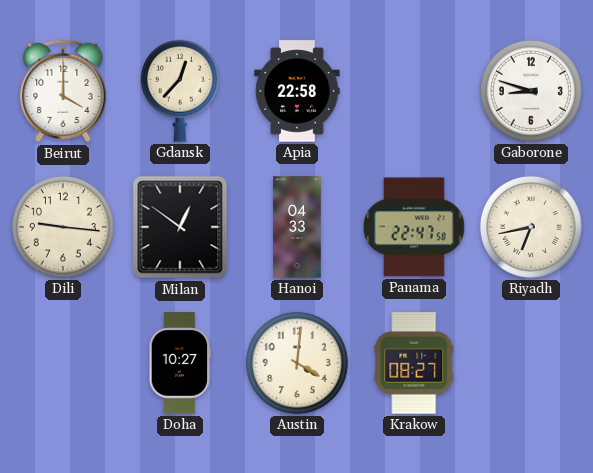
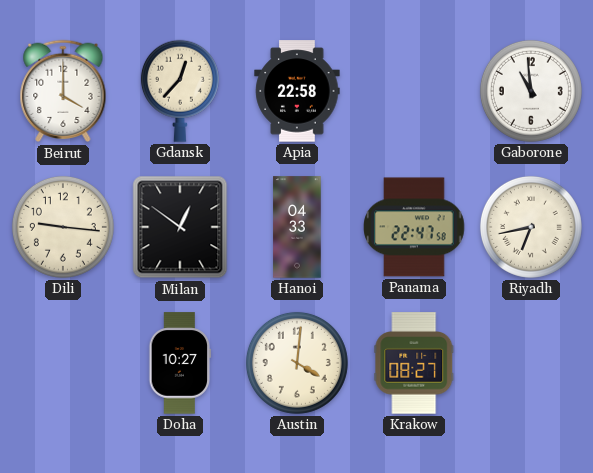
Gaborone: 8:48 -> 10:59
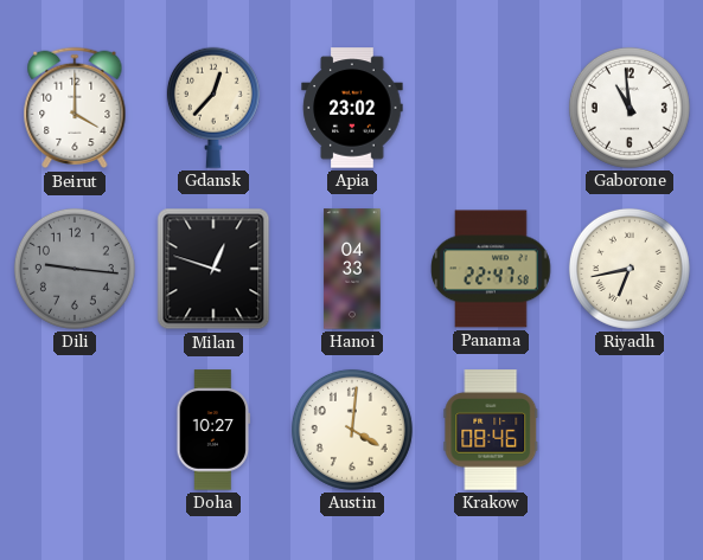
Apia: 22:58 -> 23:02
Dili dial: cream -> grey
Milan: 12:51 -> 12:48
Krakow: 08:27 -> 08:46
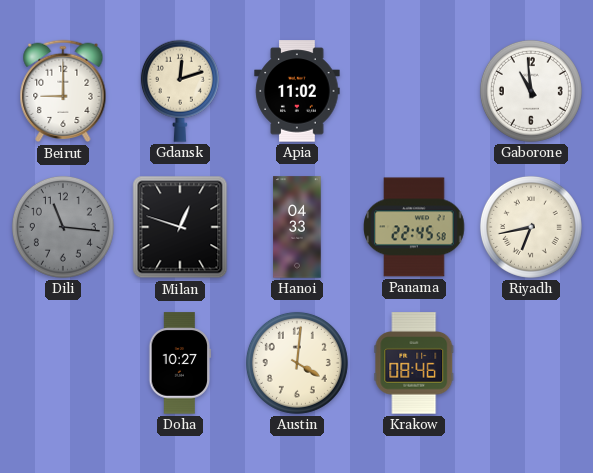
Beirut: 4:00 -> 9:00
Gdansk: 12:37 -> 12:12
Apia: 23:02 -> 11:02
Dili: 9:16 -> 11:16
Panama: 22:47 -> 22:45
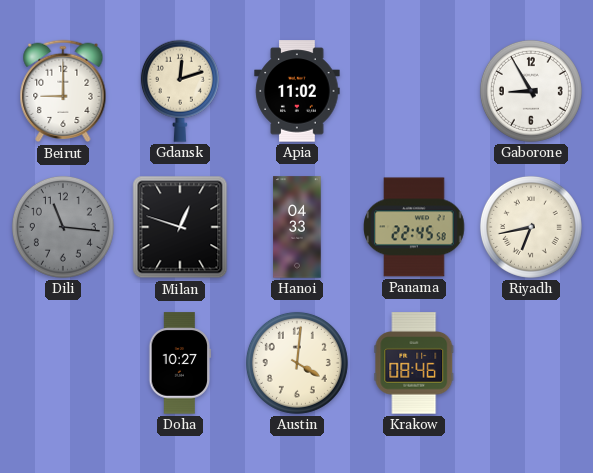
Gaborone: 10:59 -> 8:55
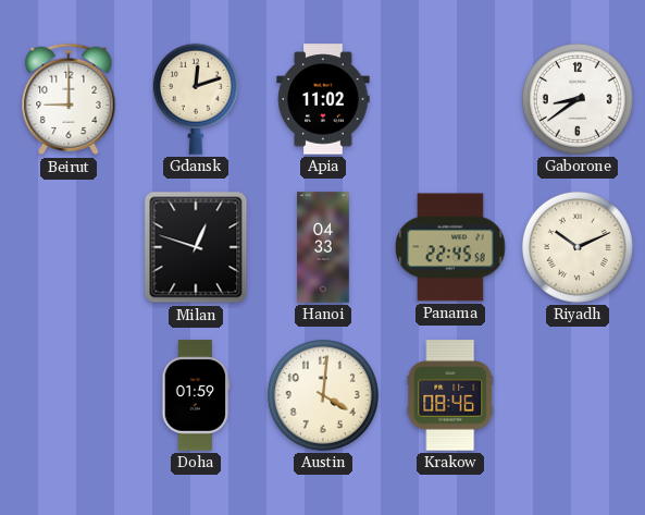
Gaborone: 8:55 -> 8:39
Dili: 11:16 -> none
Riyadh: 6:43 -> 10:11
Doha: 10:27 -> 01:59
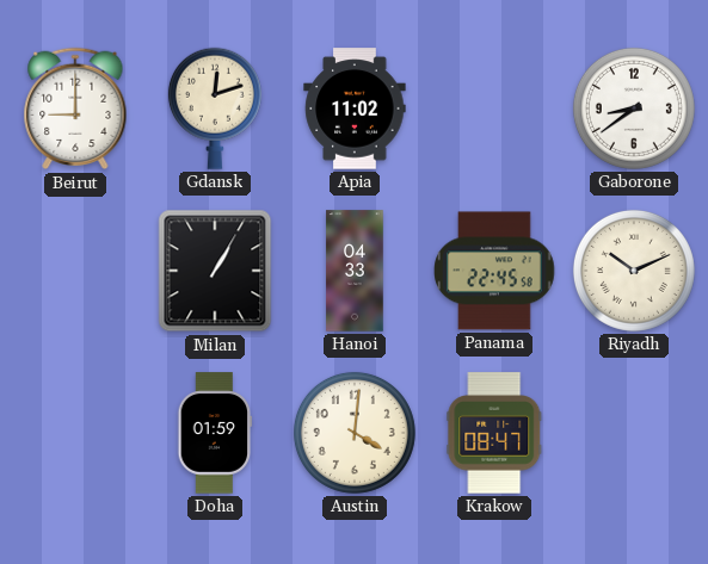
Milan: 12:48 -> 1:05
Krakow: 08:46 -> 08:47
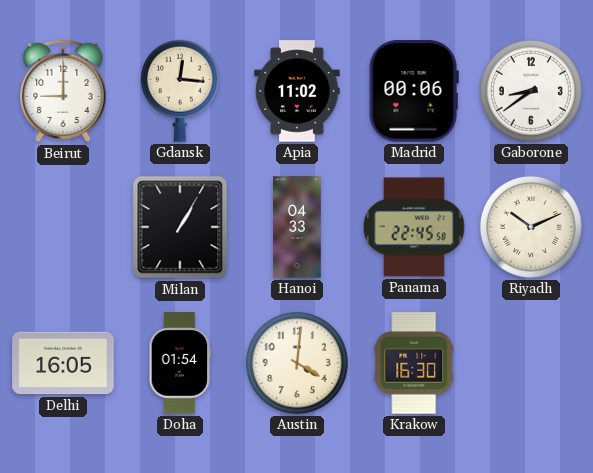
Gdansk: 12:12 -> 12:16
Madrid: none -> 00:06
Delhi: none -> 16:05
Doha: 01:59 -> 01:54
Krakow: 08:47 -> 16:30
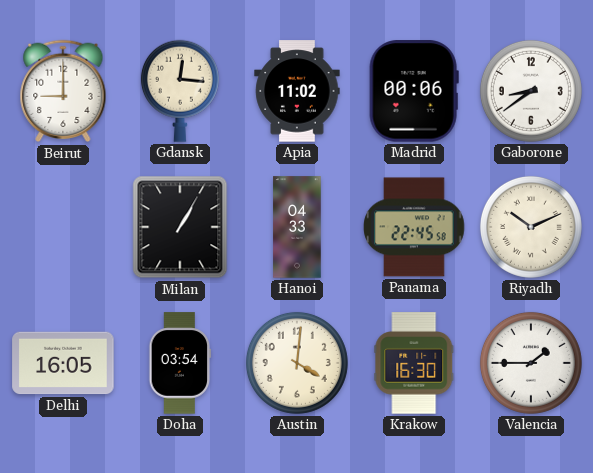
Doha: 01:54 -> 03:54
Valencia: none -> 1:45
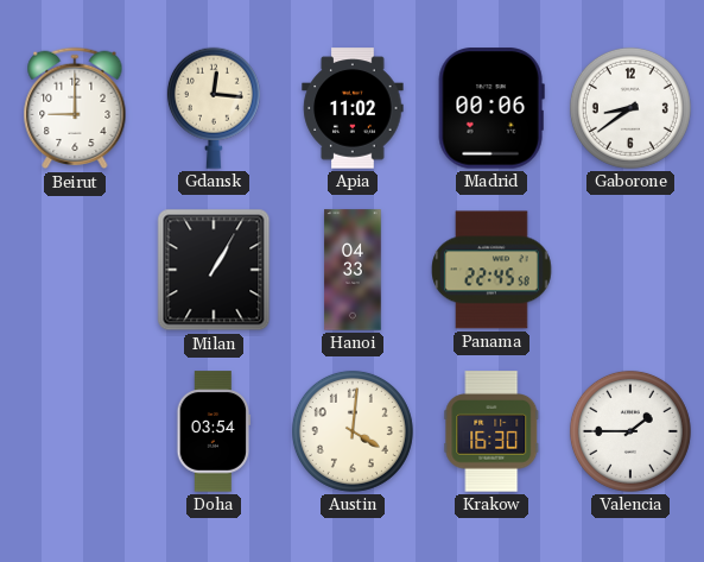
Riyadh: 10:11 -> none
Delhi: 16:05 -> none
